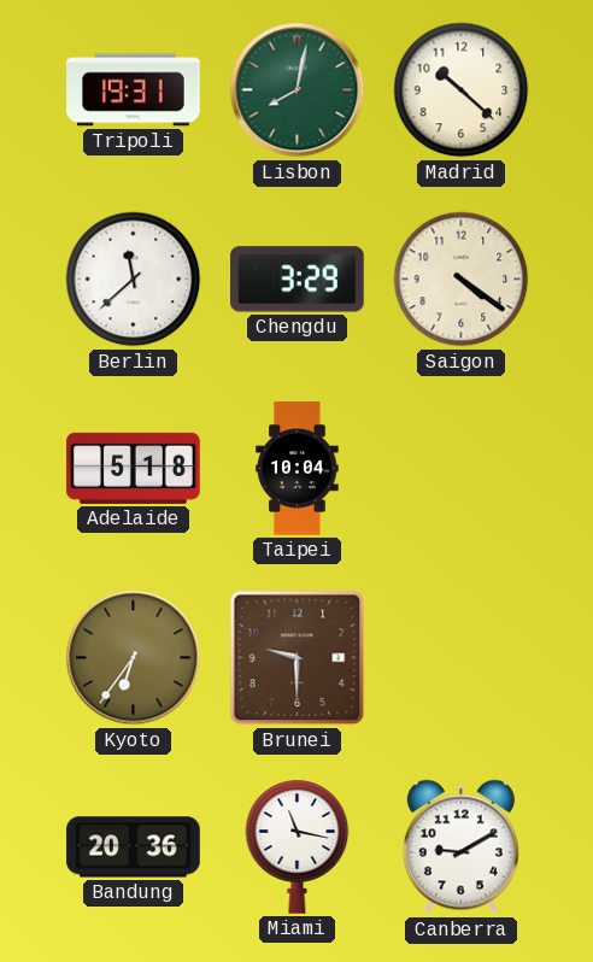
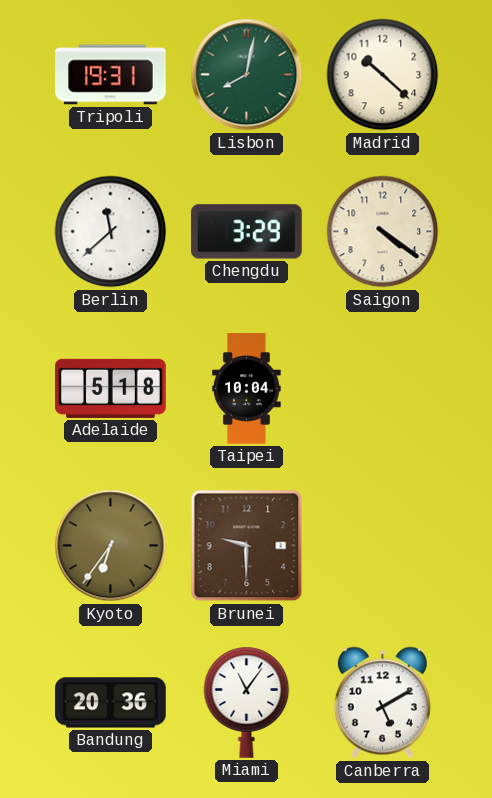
Miami: 11:17 -> 11:06
Canberra: 9:10 -> 5:10
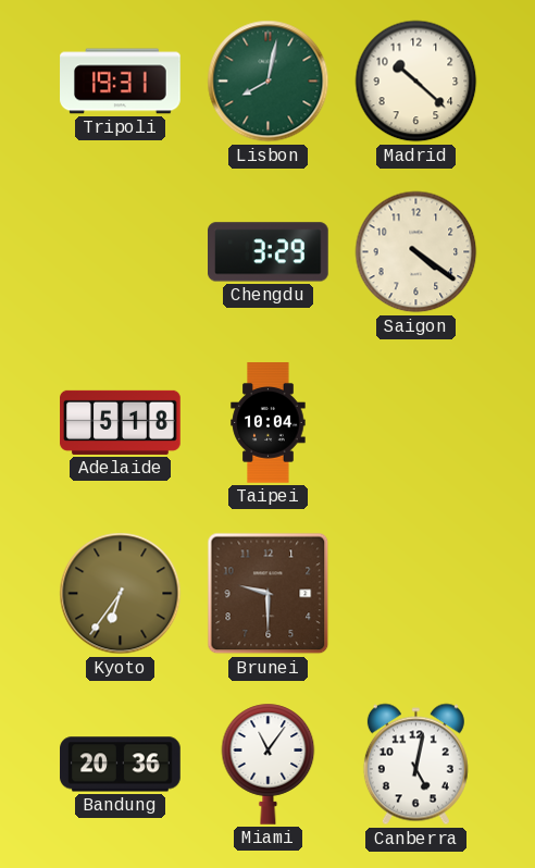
Berlin: 11:38 -> none
Canberra: 5:10 -> 5:02
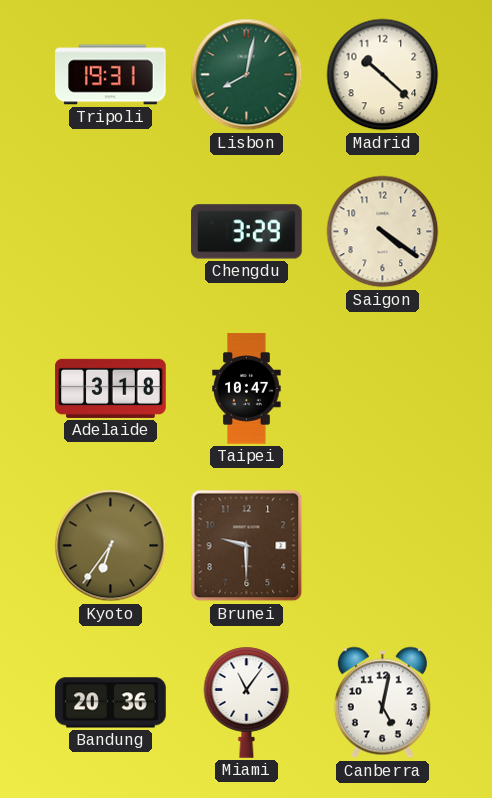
Adelaide: 5:18 -> 3:18
Taipei: 10:04 -> 10:47
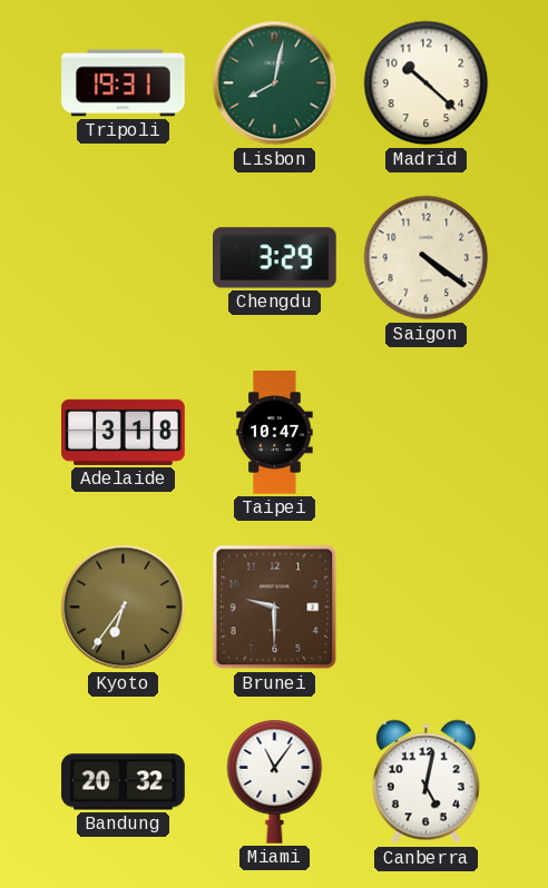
Bandung: 20:36 -> 20:32
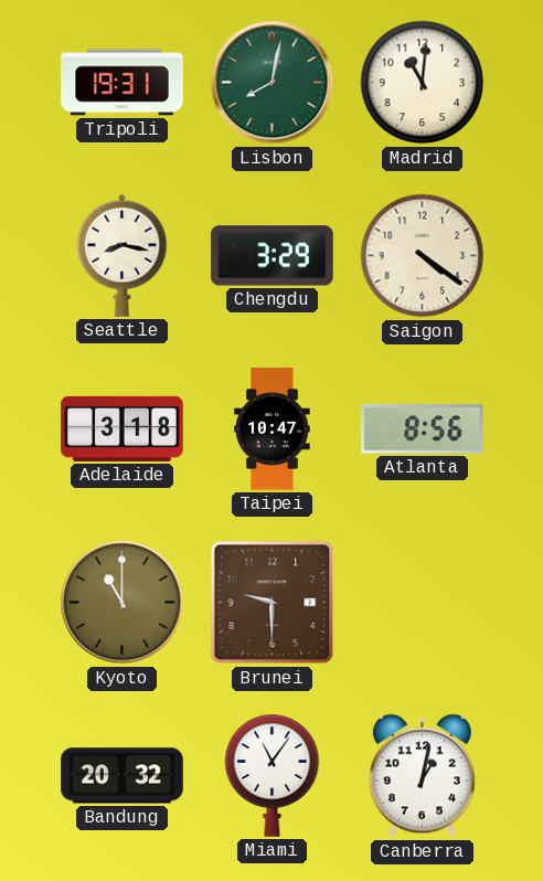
Madrid: 10:22 -> 11:01
Seattle: none -> 8:17
Atlanta: none -> 8:56
Kyoto: 6:36 -> 11:00
Canberra: 5:02 -> 1:02
